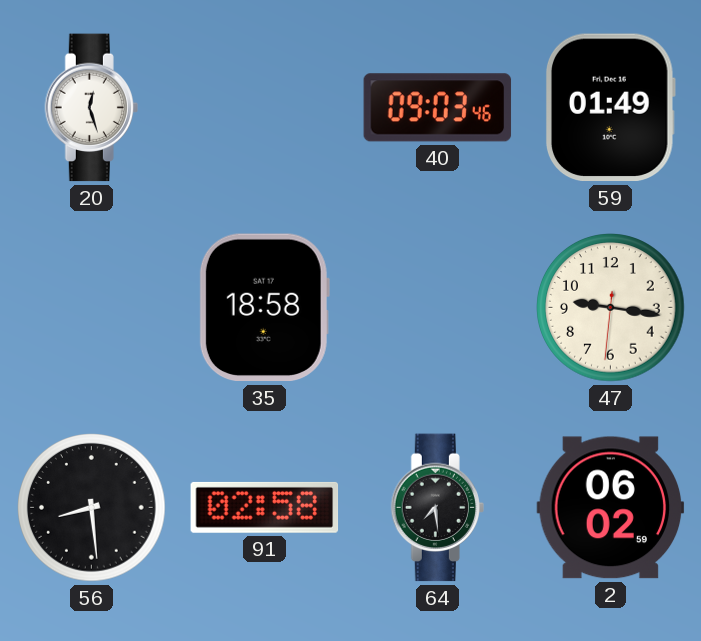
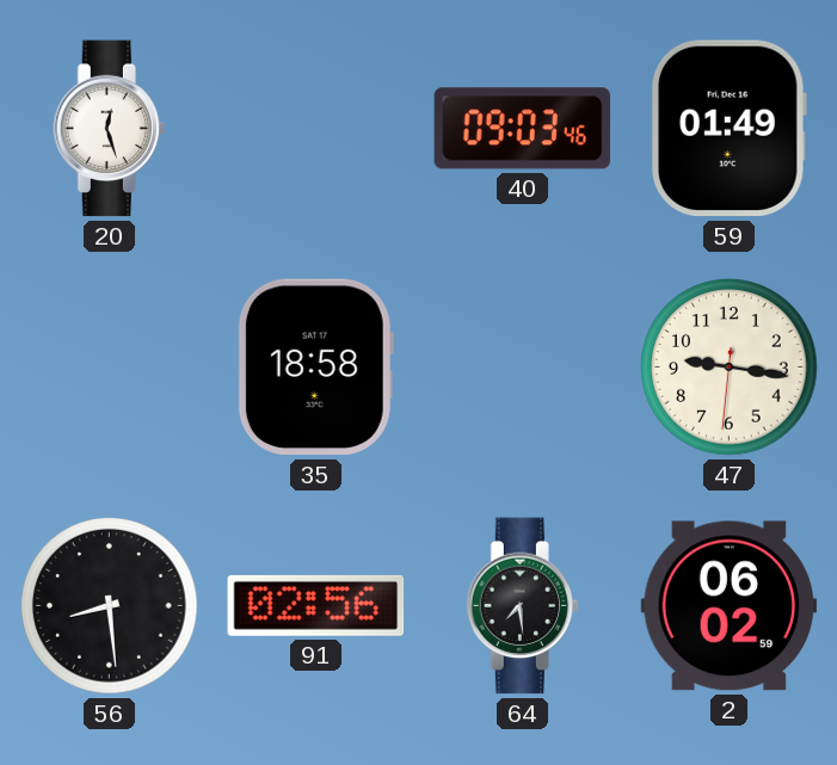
91: 02:58 -> 02:56
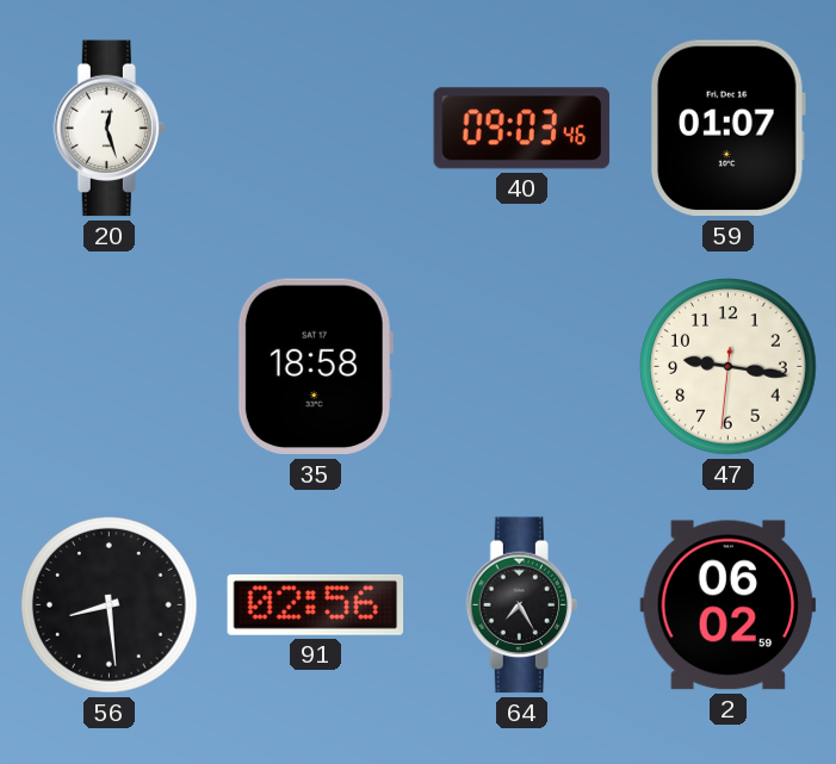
59: 01:49 -> 01:07
64: 7:29 -> 7:25
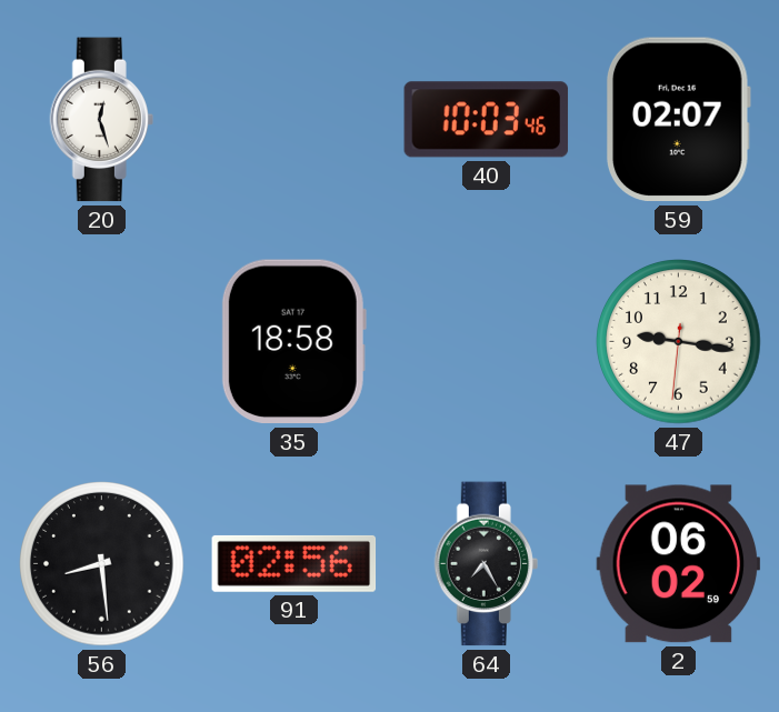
40: 09:03 -> 10:03
59: 01:07 -> 02:07
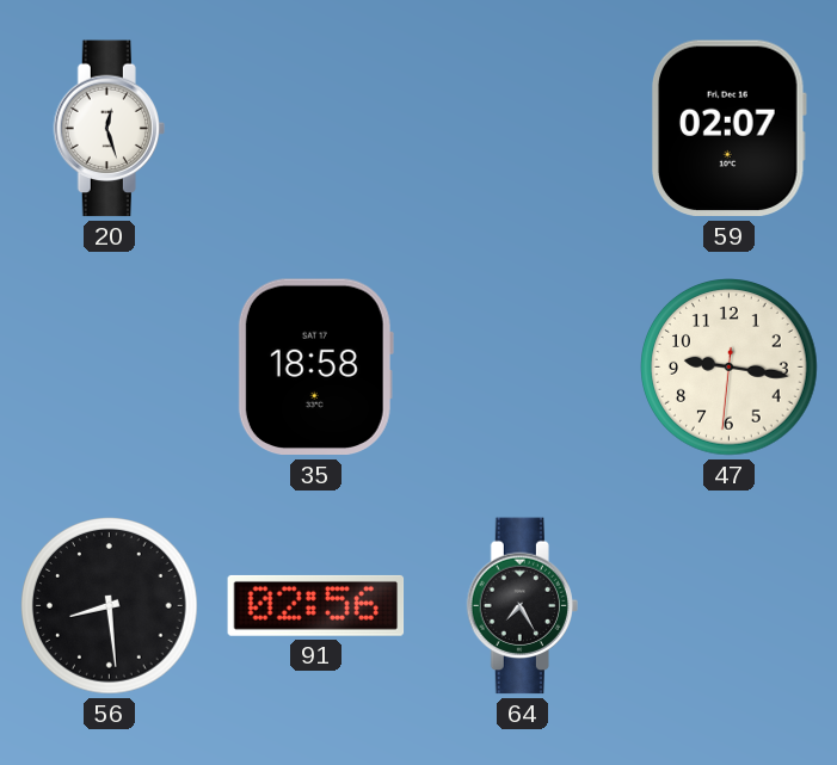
40: 10:03 -> none
2: 06:02 -> none
